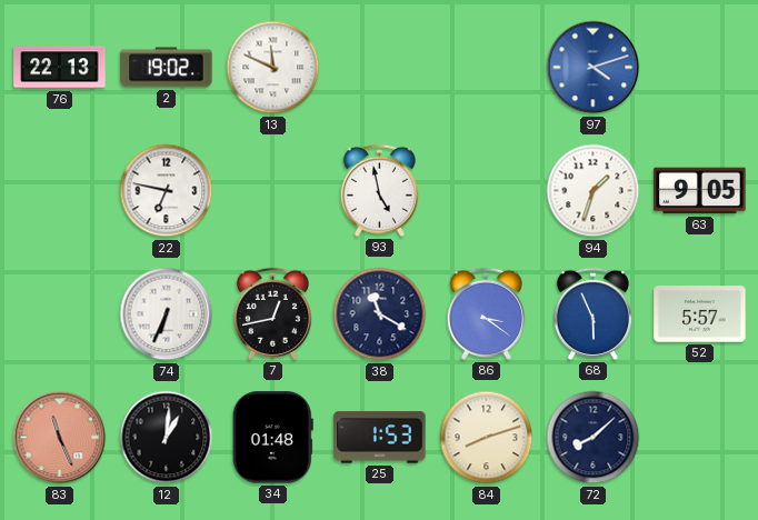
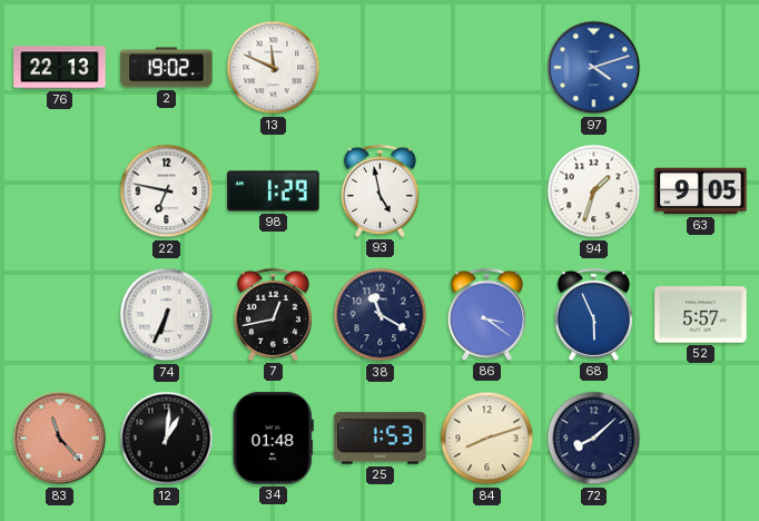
98: none -> 1:29
83: 11:26 -> 11:23
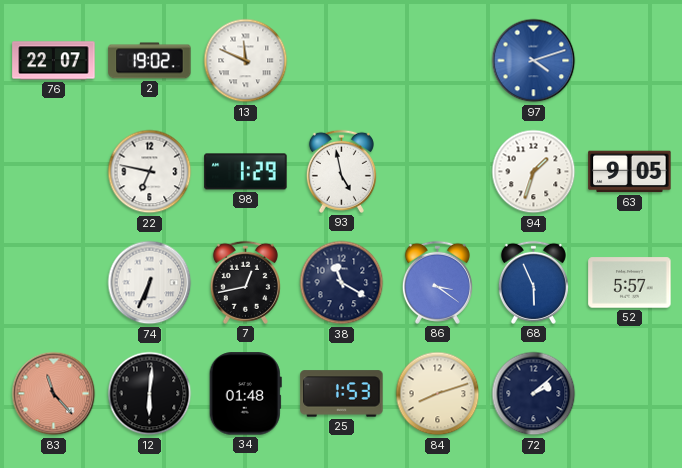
76: 22:13 -> 22:07
12: 1:01 -> 6:01
72: 8:08 -> 2:08
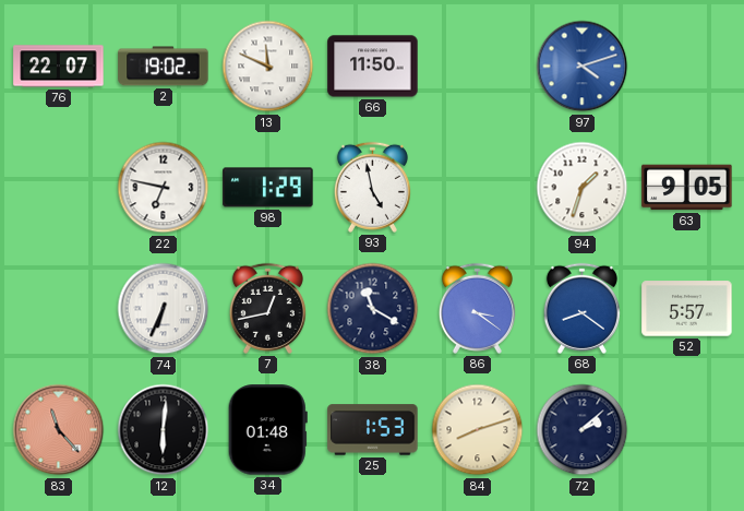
66: none -> 11:50
68: 5:56 -> 8:21
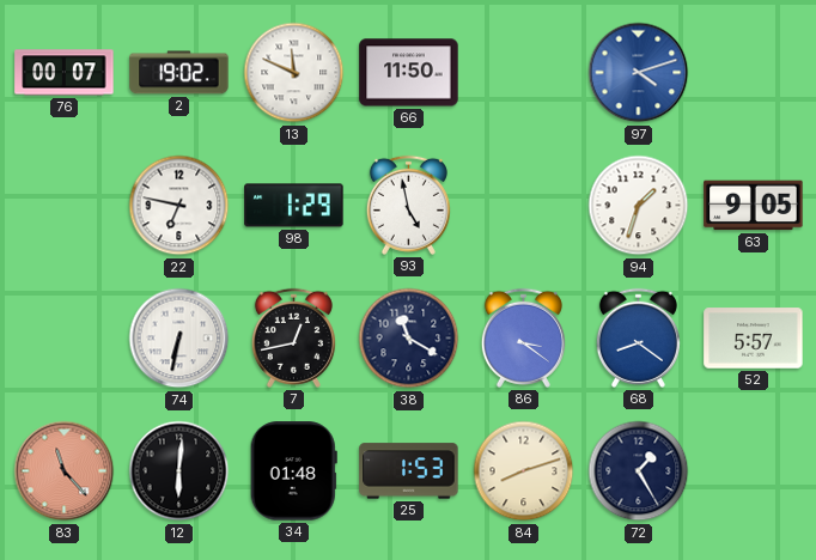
76: 22:07 -> 00:07
74: 6:34 -> 6:32
72: 2:08 -> 1:25
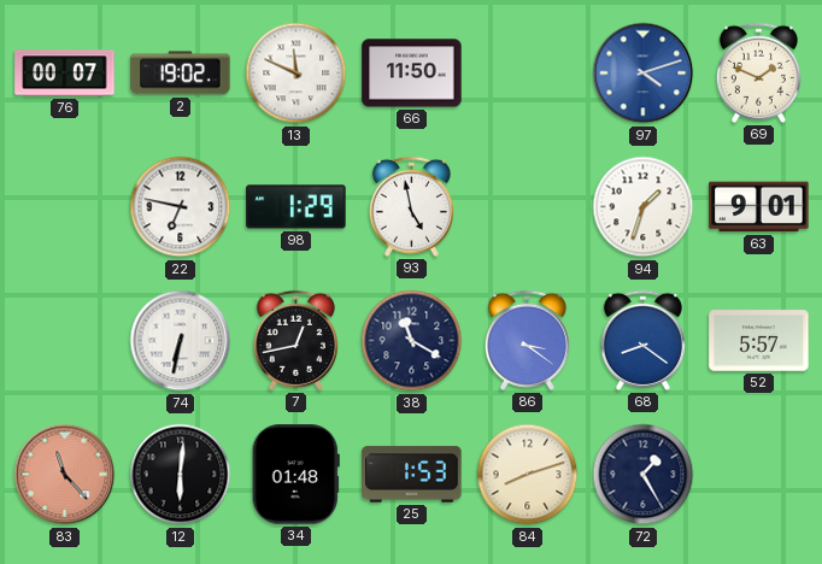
69: none -> 1:49
63: 9:05 -> 9:01
